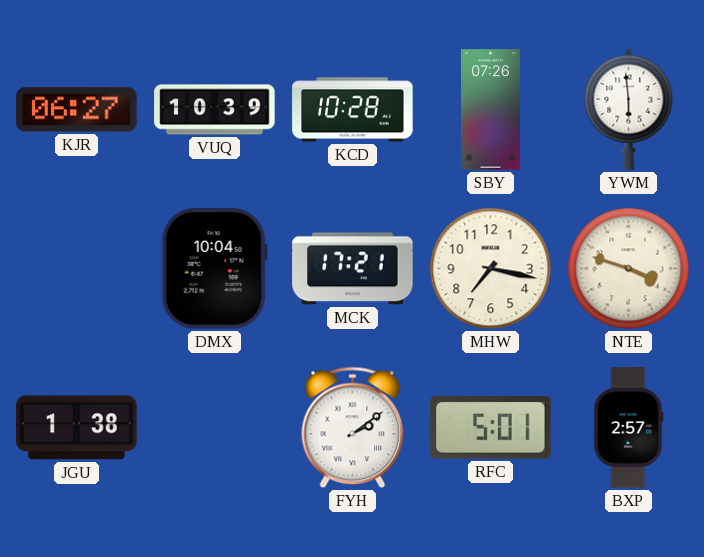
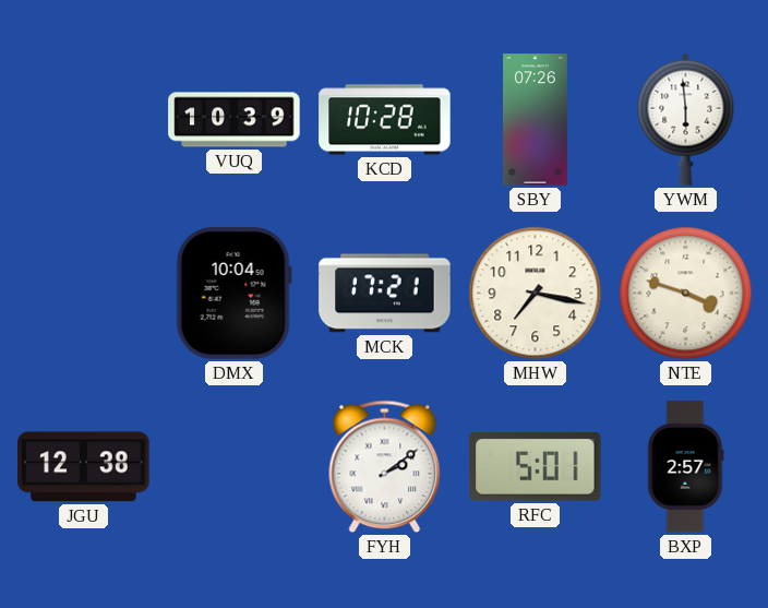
KJR: 06:27 -> none
JGU: 1:38 -> 12:38
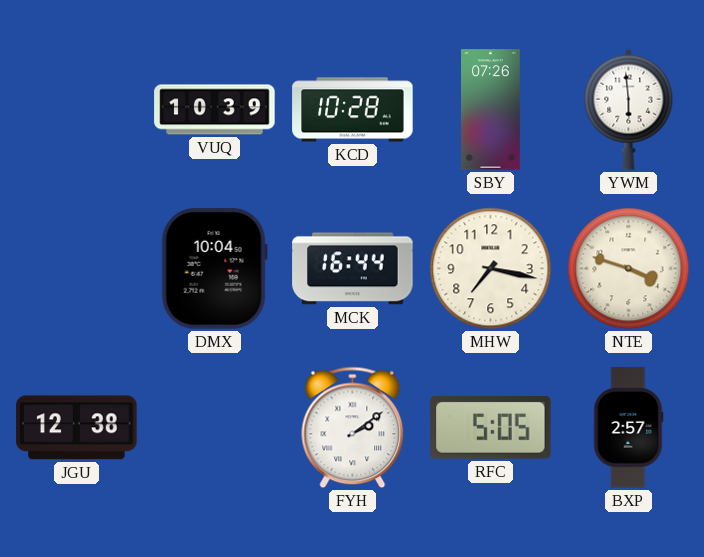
MCK: 17:21 -> 16:44
RFC: 5:01 -> 5:05
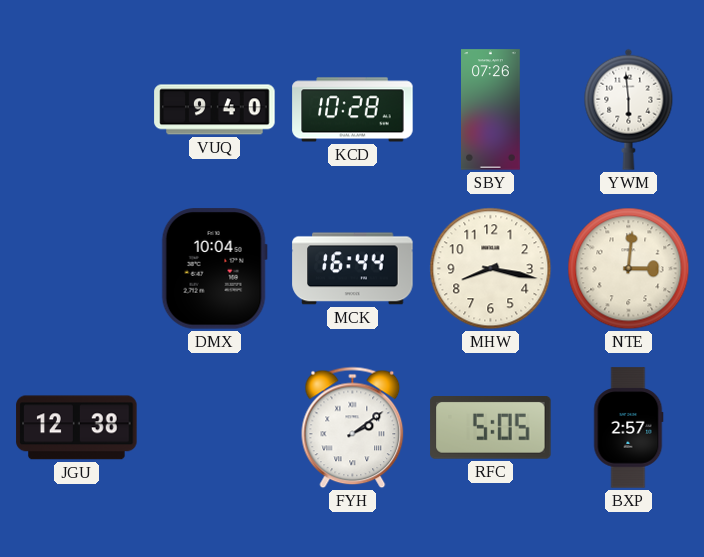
VUQ: 10:39 -> 9:40
MHW: 7:17 -> 8:17
NTE: 3:48 -> 3:01
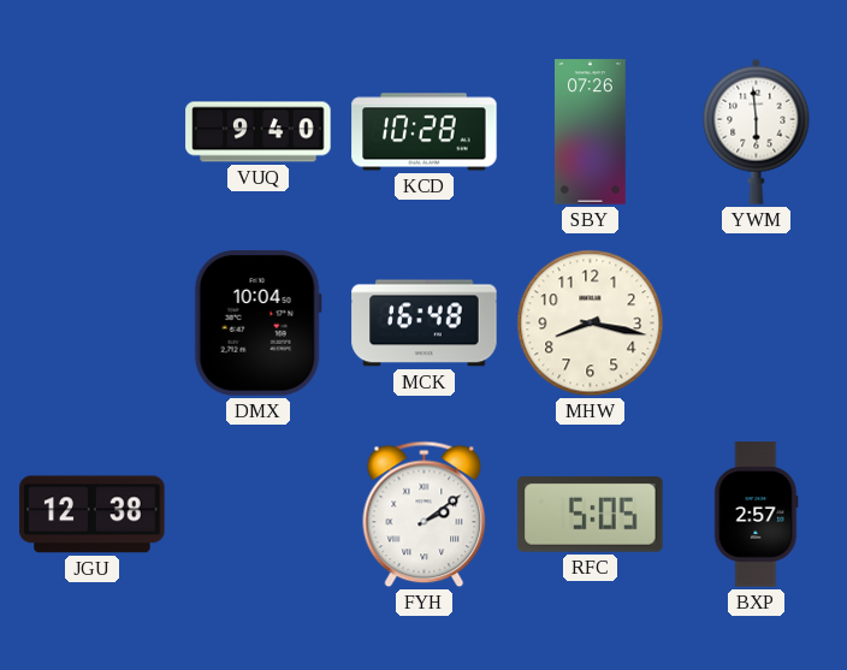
MCK: 16:44 -> 16:48
NTE: 3:01 -> none
